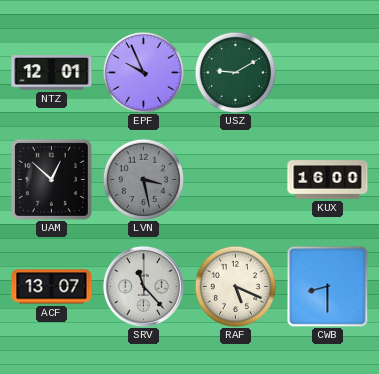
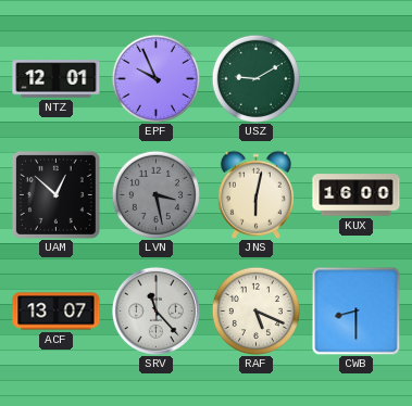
JNS: none -> 6:02
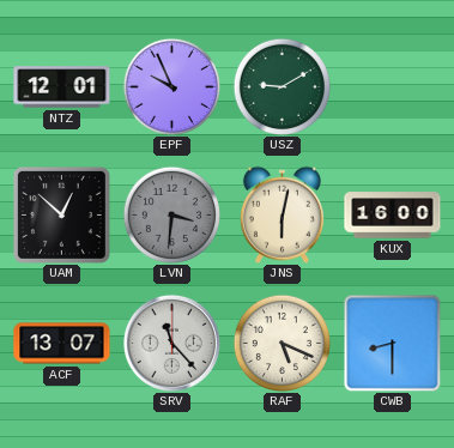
LVN: 3:28 -> 3:31
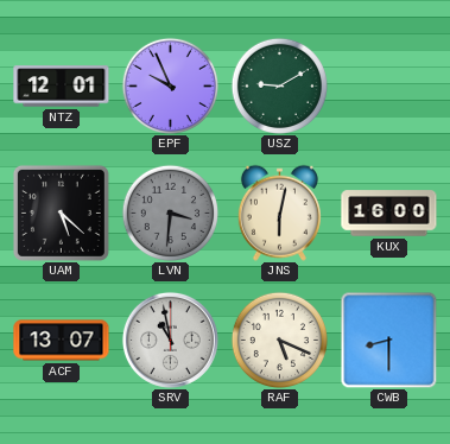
UAM: 12:52 -> 5:22
SRV: 11:23 -> 10:58
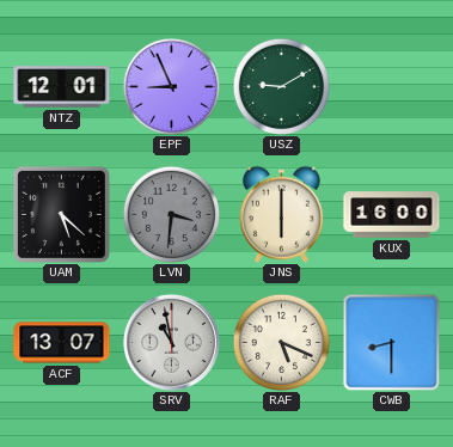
EPF: 9:56 -> 8:56
JNS: 6:02 -> 6:00
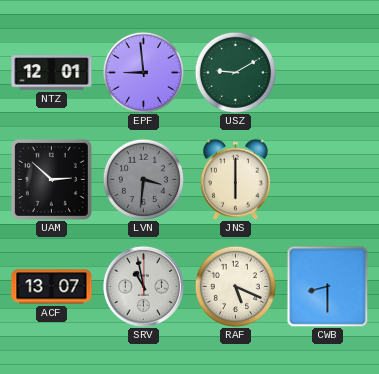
EPF: 8:56 -> 8:59
UAM: 5:22 -> 2:52
KUX: 16:00 -> none
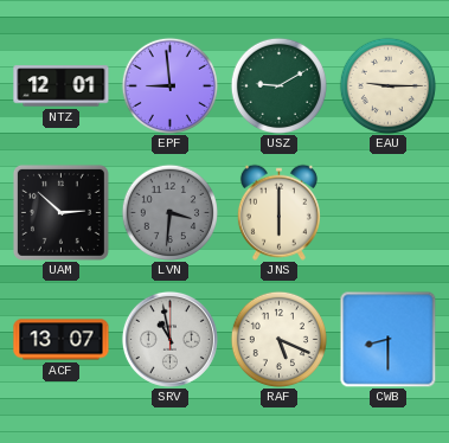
EAU: none -> 9:15
